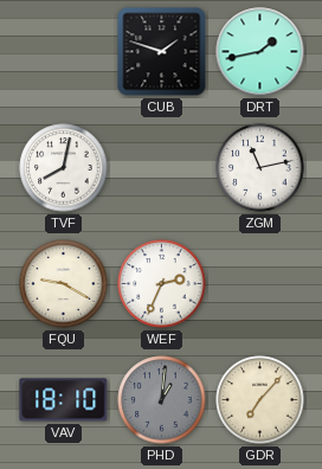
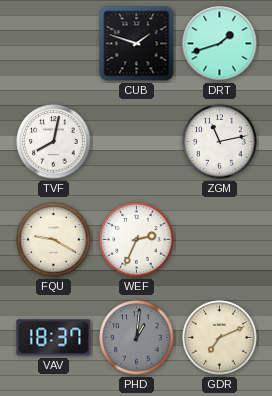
DRT: 1:43 -> 1:42
VAV: 18:10 -> 18:37
GDR: 7:07 -> 7:11
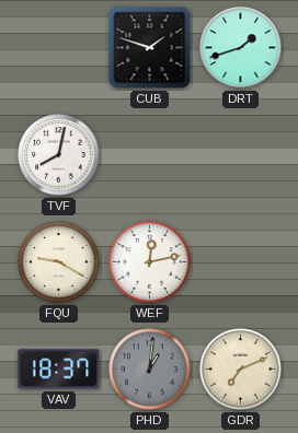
ZGM: 11:13 -> none
WEF: 2:34 -> 12:13
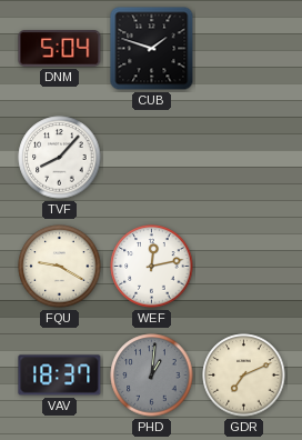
DNM: none -> 5:04
DRT: 1:42 -> none
TVF: 8:02 -> 8:07
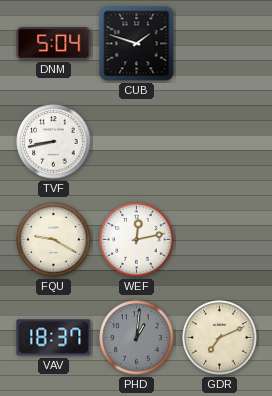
TVF: 8:07 -> 8:43
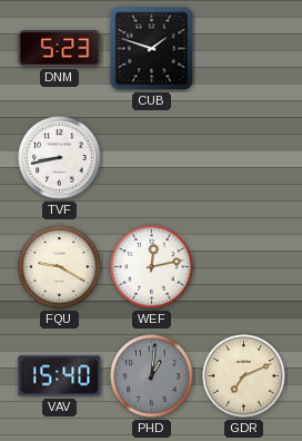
DNM: 5:04 -> 5:23
VAV: 18:37 -> 15:40
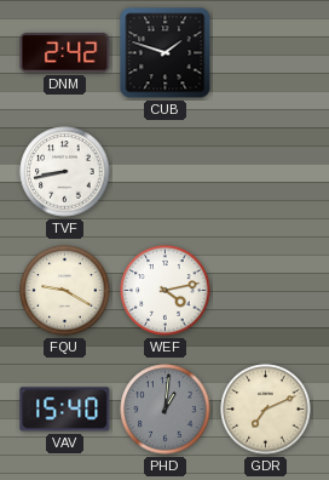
DNM: 5:23 -> 2:42
WEF: 12:13 -> 4:13
